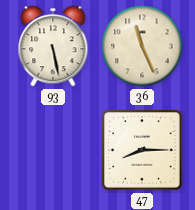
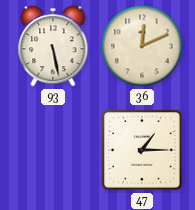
36: 11:26 -> 12:11
47: 8:15 -> 1:15
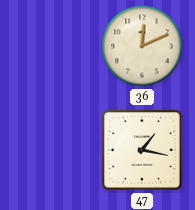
93: 5:28 -> none
47: 1:15 -> 1:17
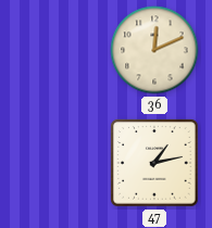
47: 1:17 -> 1:13
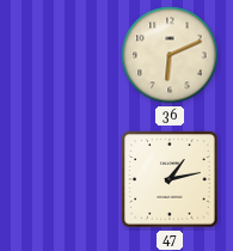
36: 12:11 -> 6:11
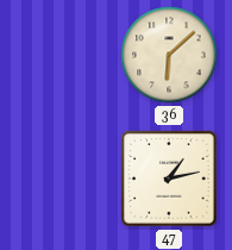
36: 6:11 -> 6:08
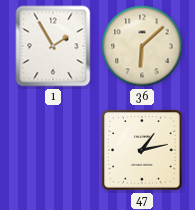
1: none -> 1:55
